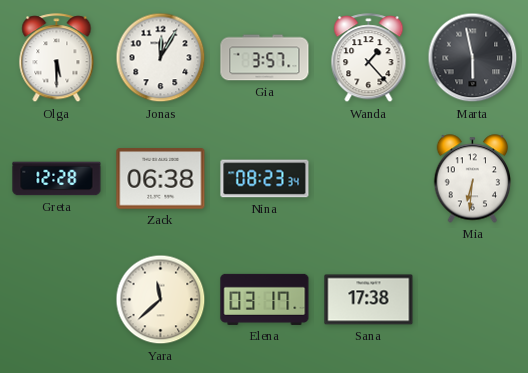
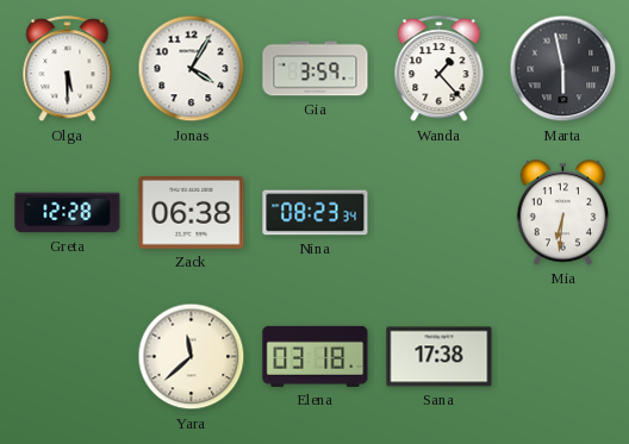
Jonas: 12:05 -> 4:05
Gia: 3:57 -> 3:59
Elena: 03:17 -> 03:18
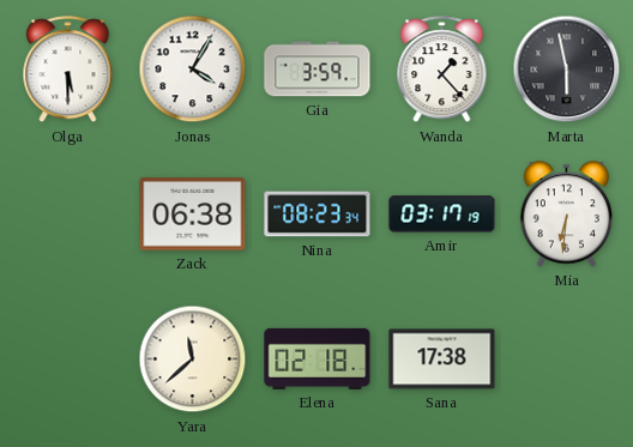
Greta: 12:28 -> none
Amir: none -> 03:17
Elena: 03:18 -> 02:18
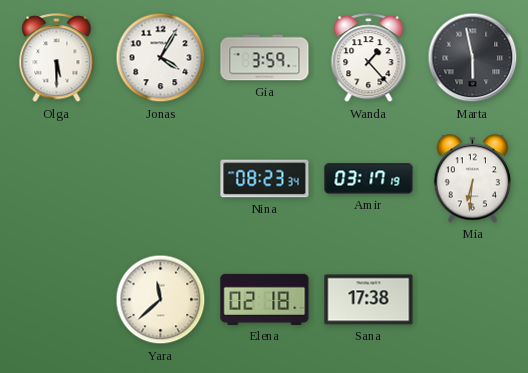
Zack: 06:38 -> none
